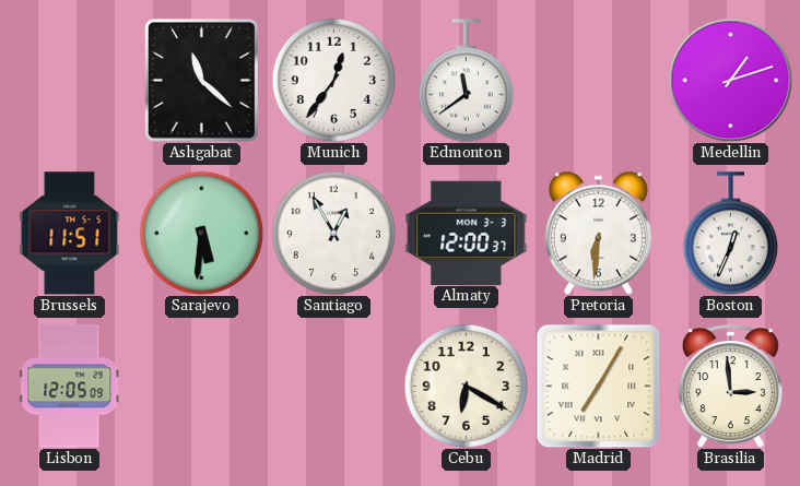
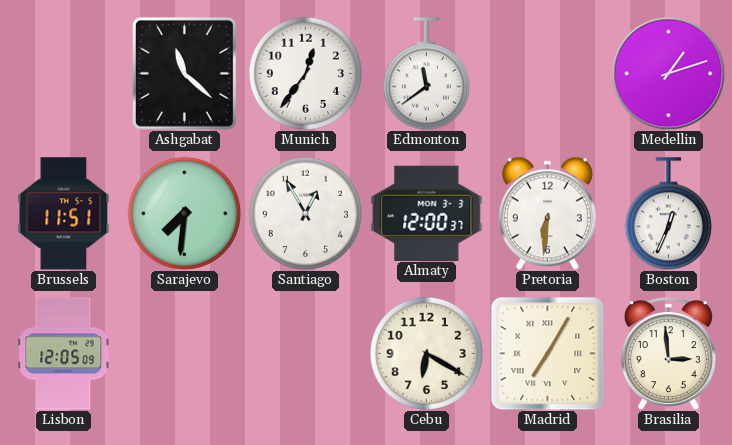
Sarajevo: 5:31 -> 7:31
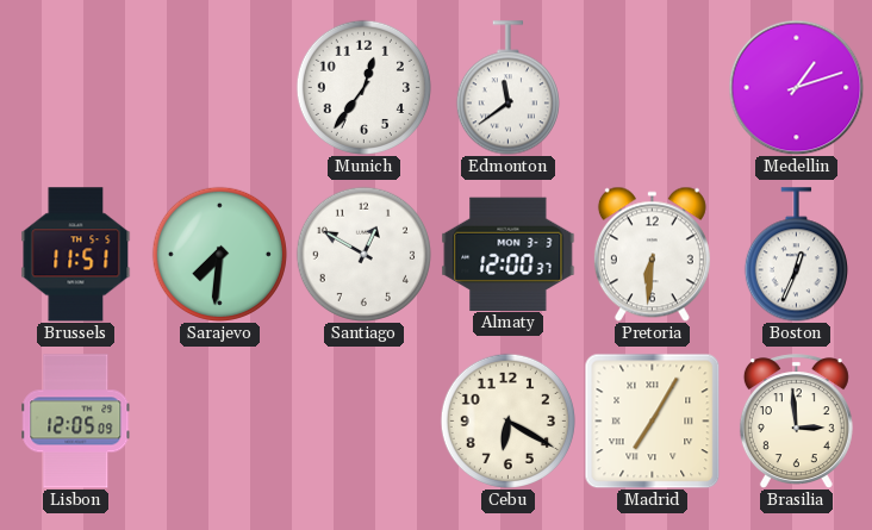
Ashgabat: 11:22 -> none
Santiago: 12:55 -> 12:50
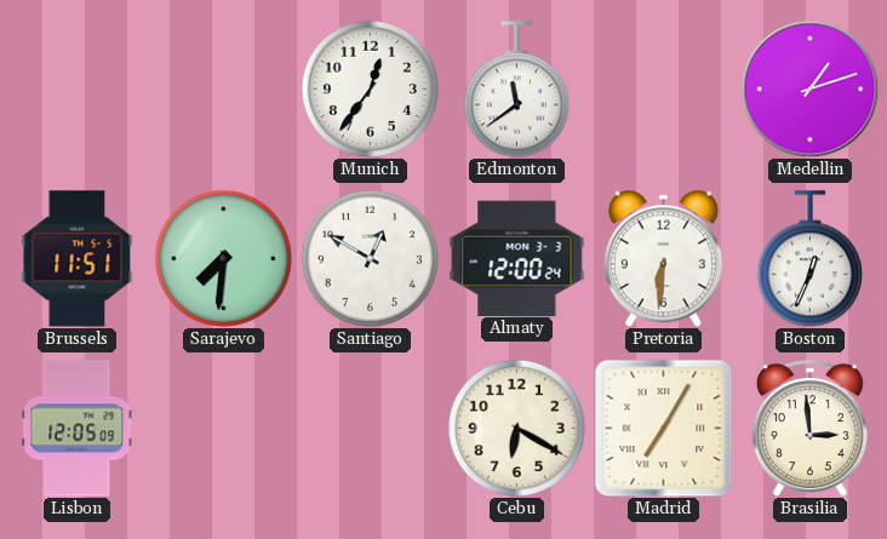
Almaty: 12:00:37 -> 12:00:24
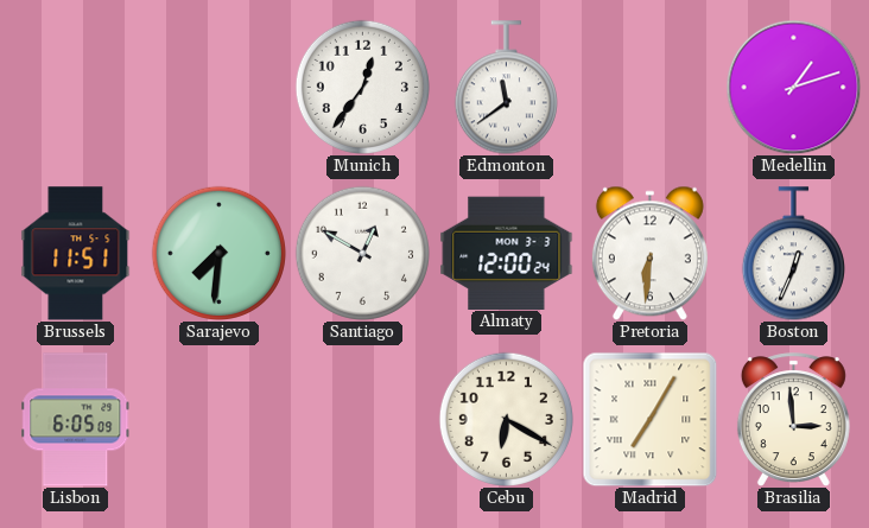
Lisbon: 12:05 -> 6:05
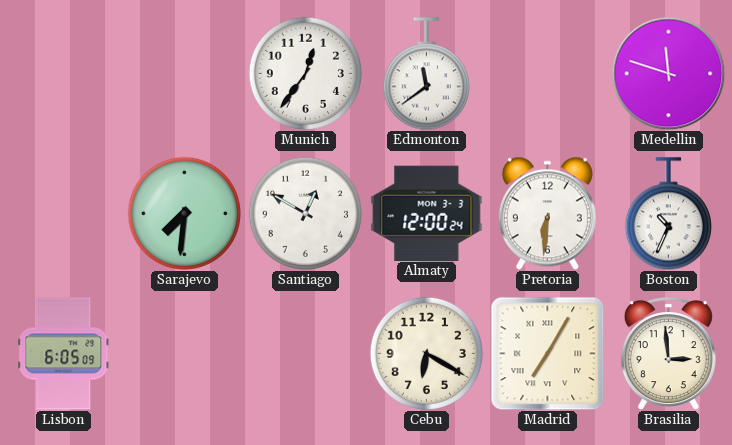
Medellin: 1:12 -> 11:48
Brussels: 11:51 -> none
Boston: 12:34 -> 10:34
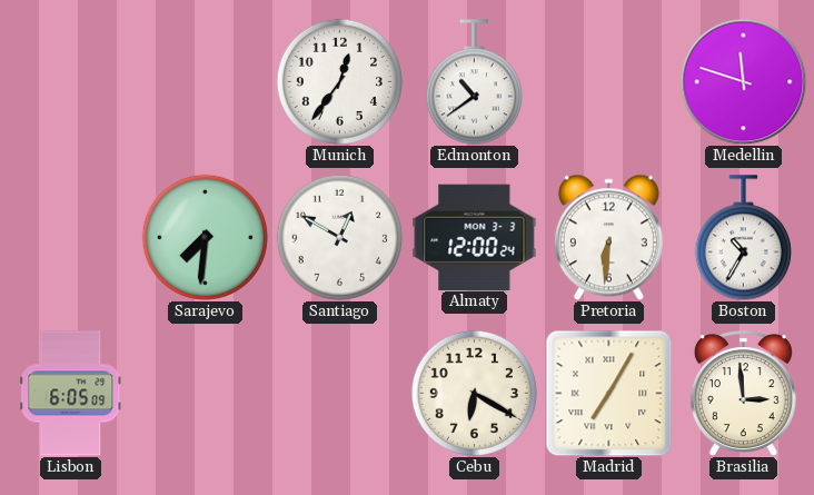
Edmonton: 11:39 -> 10:39
Boston: 10:34 -> 10:35
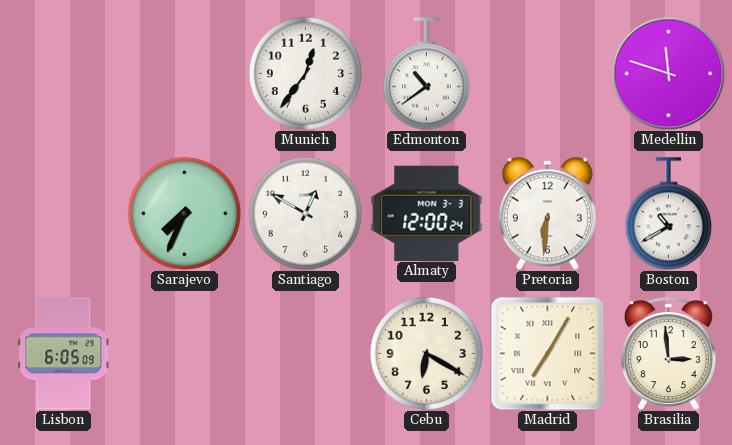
Sarajevo: 7:31 -> 7:34
Boston: 10:35 -> 10:40
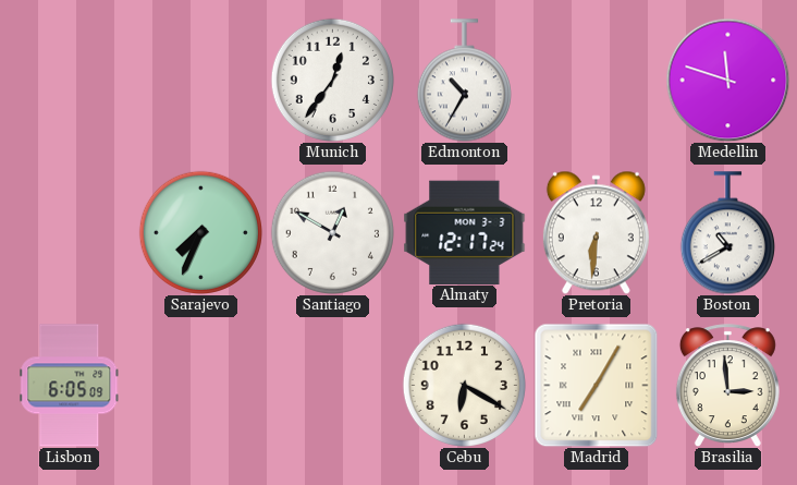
Edmonton: 10:39 -> 10:35
Almaty: 12:00 -> 12:17
